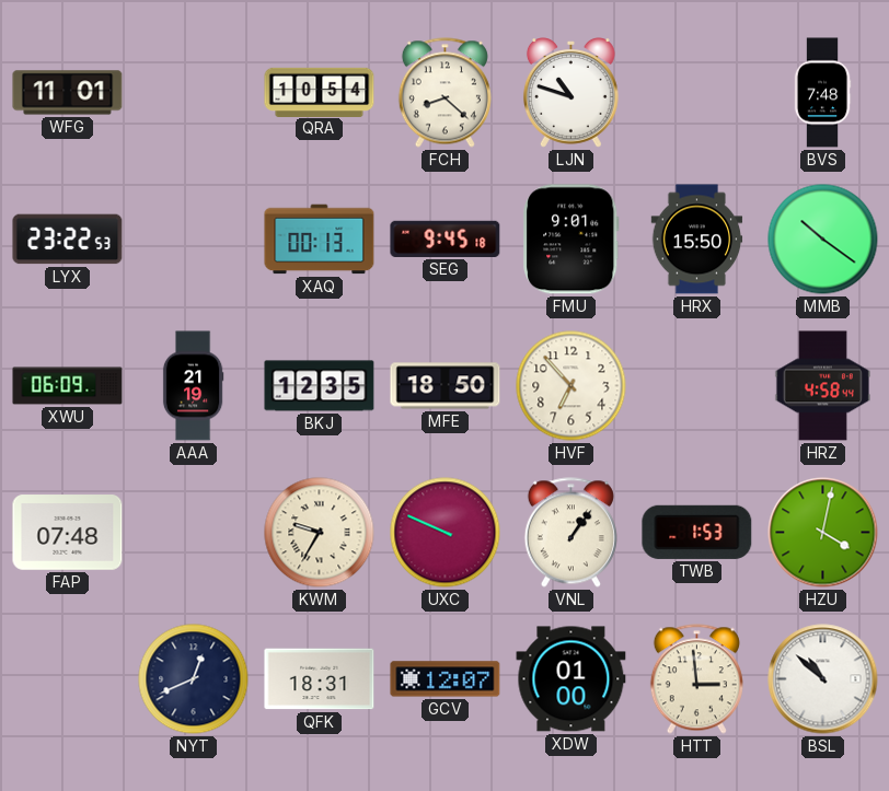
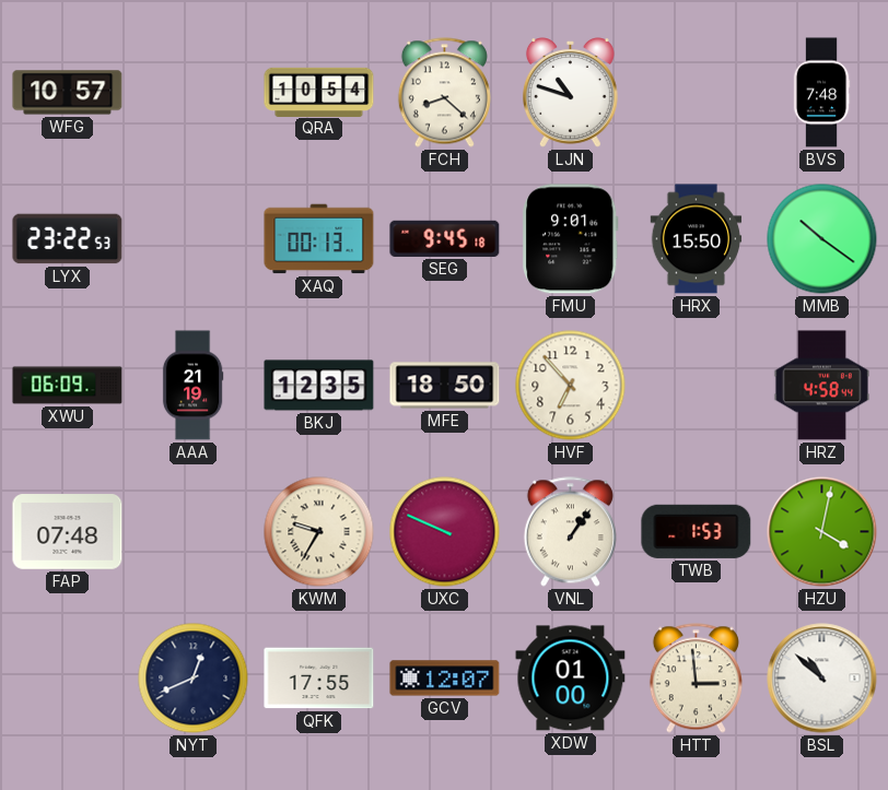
WFG: 11:01 -> 10:57
QFK: 18:31 -> 17:55
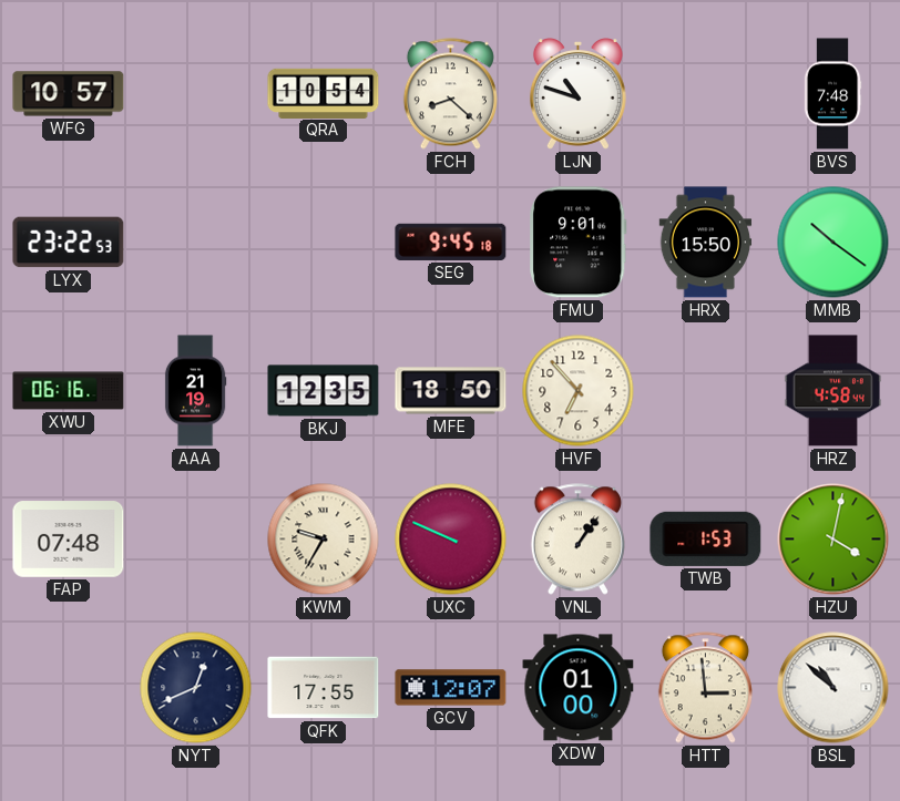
XAQ: 00:13 -> none
XWU: 06:09 -> 06:16
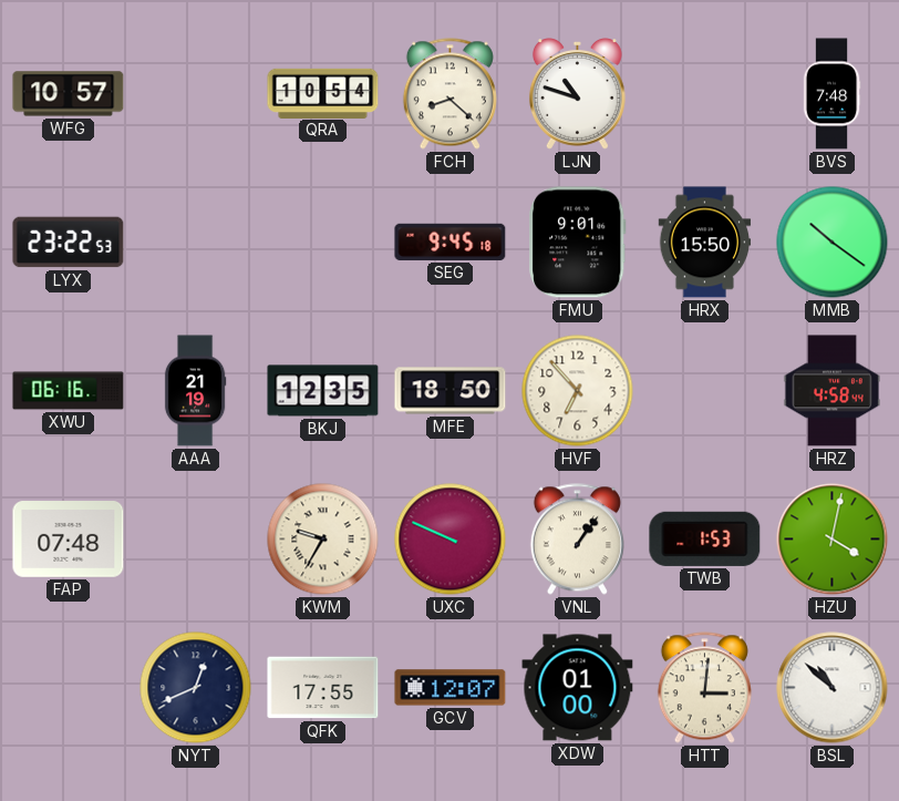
HTT: 2:59 -> 3:01
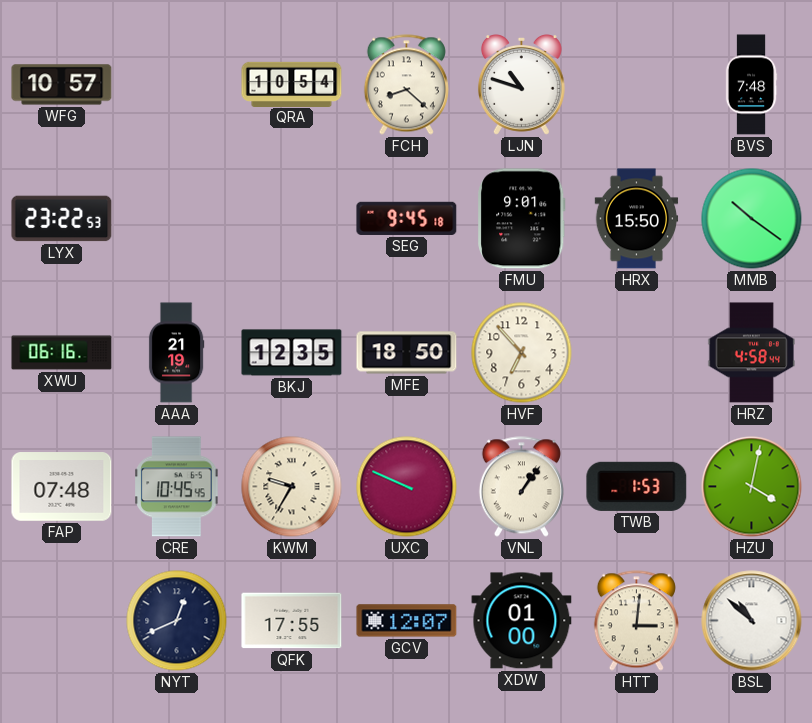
CRE: none -> 10:45
